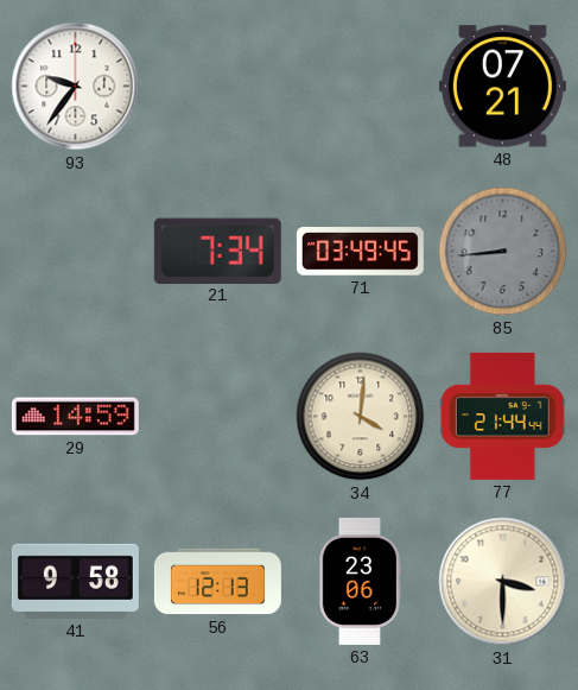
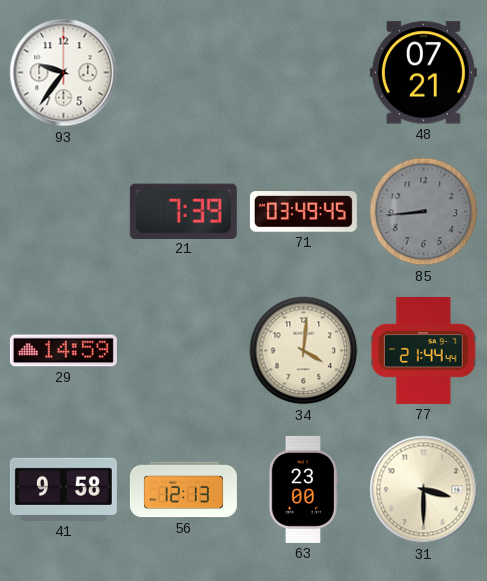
21: 7:34 -> 7:39
63: 23:06 -> 23:00
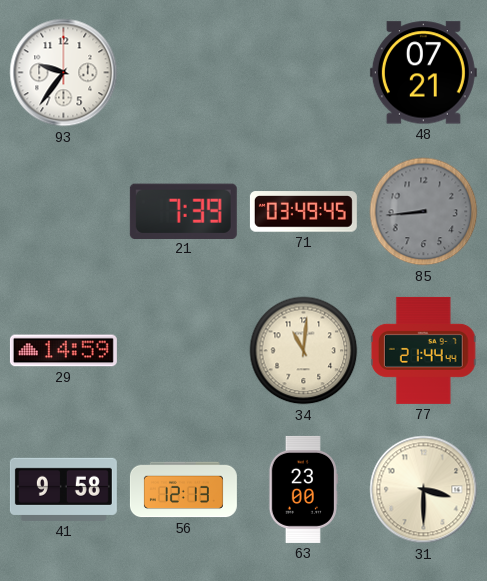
34: 4:01 -> 11:01
